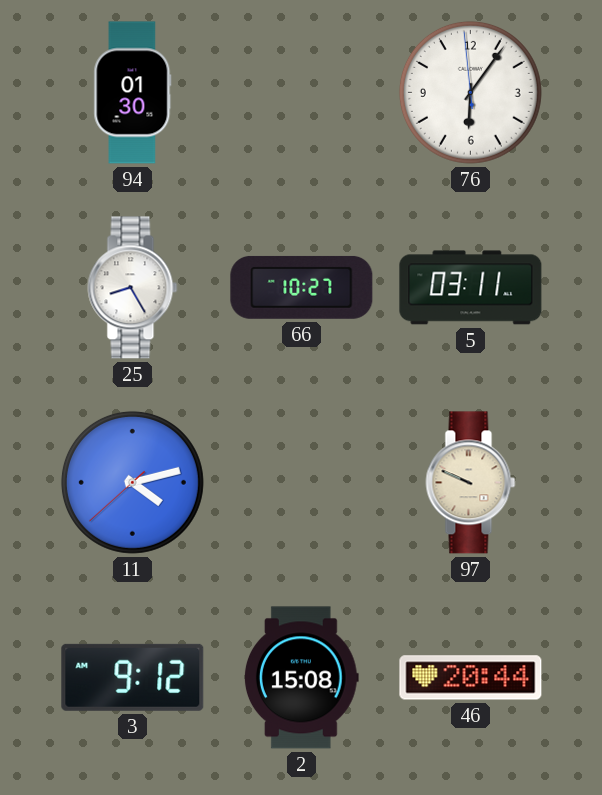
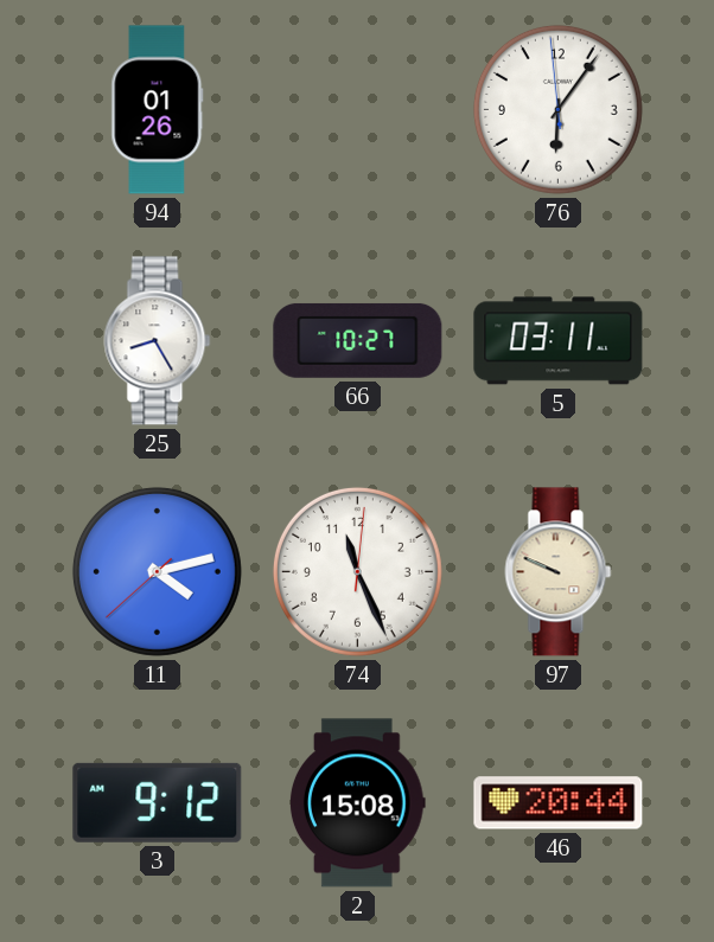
94: 01:30 -> 01:26
74: none -> 11:26
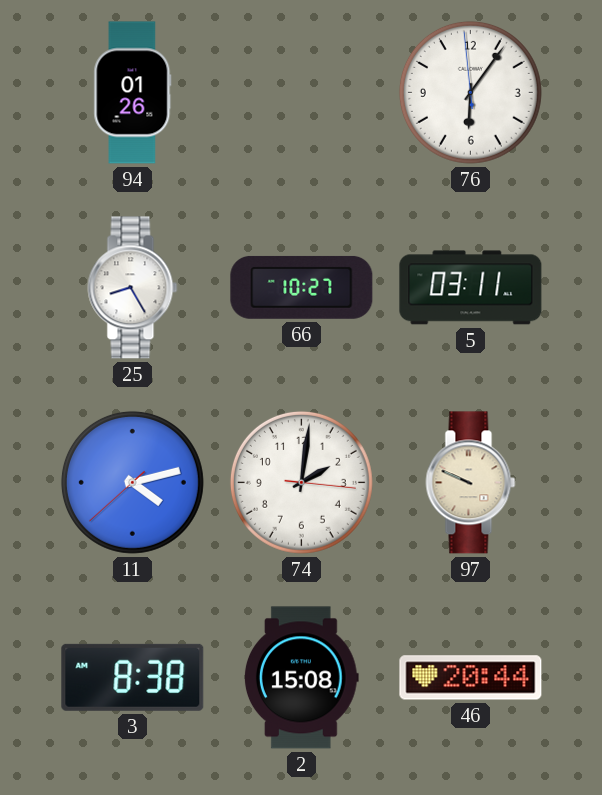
74: 11:26 -> 2:01
3: 9:12 -> 8:38
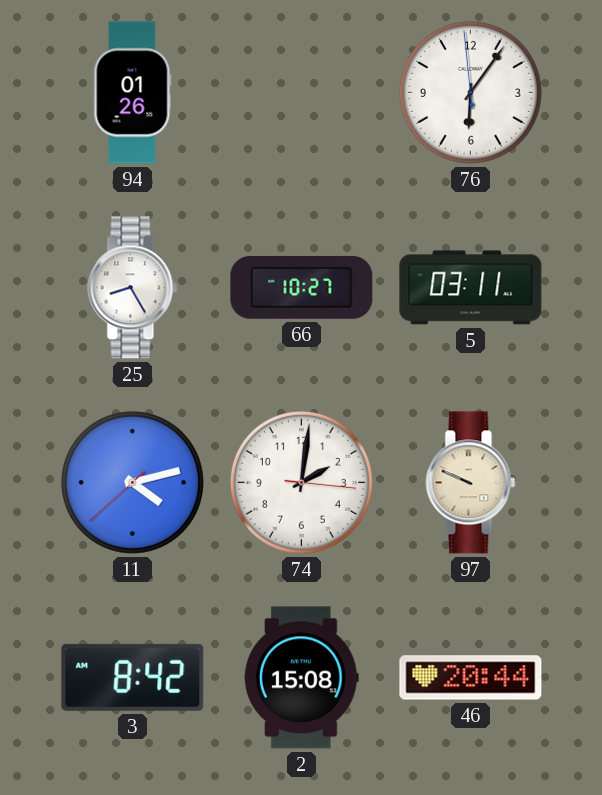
3: 8:38 -> 8:42
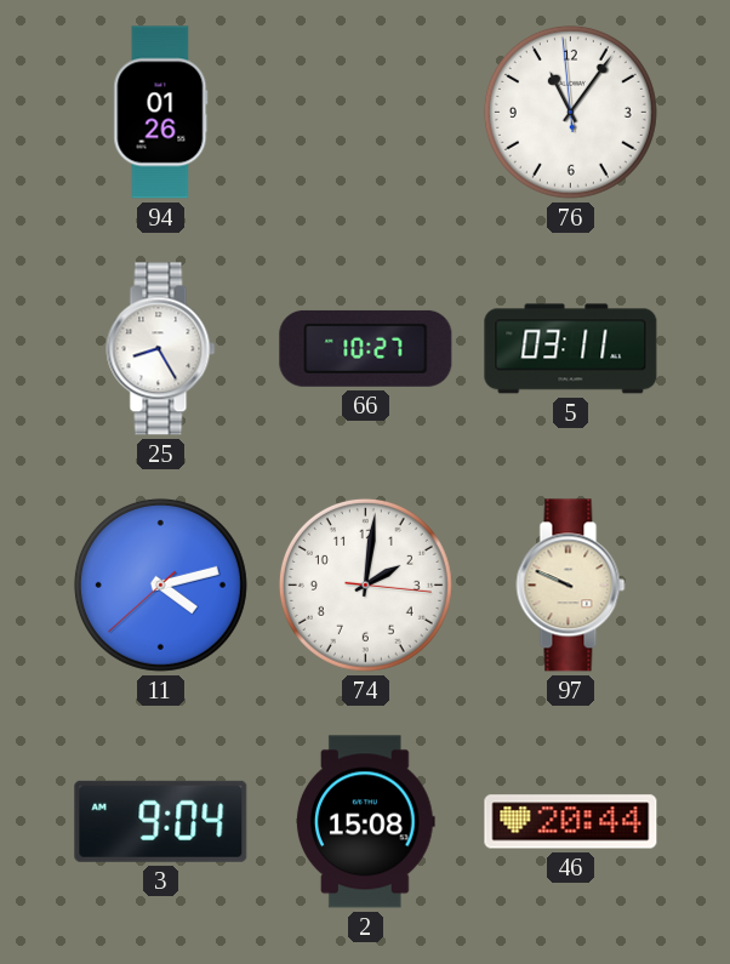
76: 6:05 -> 11:05
3: 8:42 -> 9:04
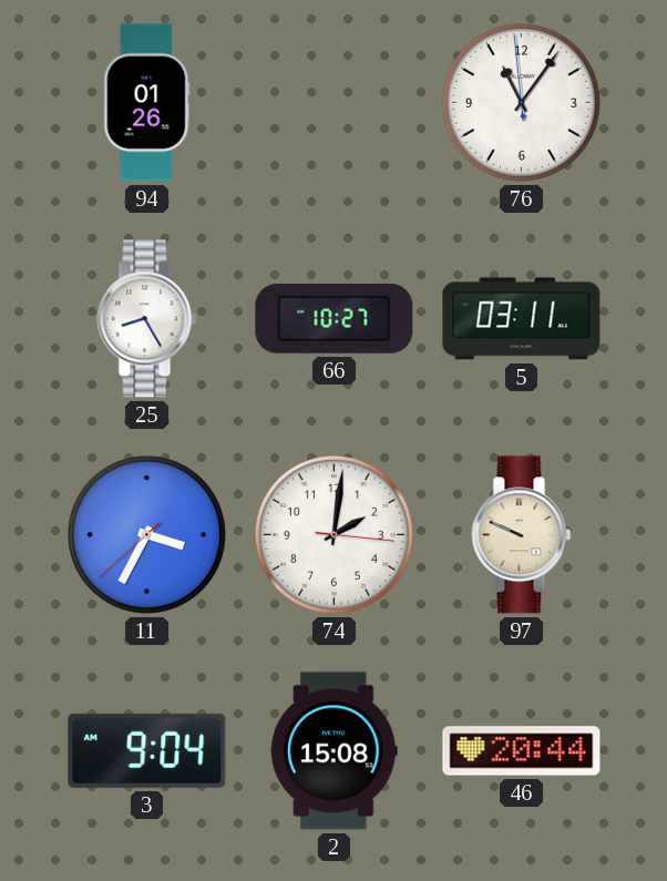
11: 4:12 -> 3:34
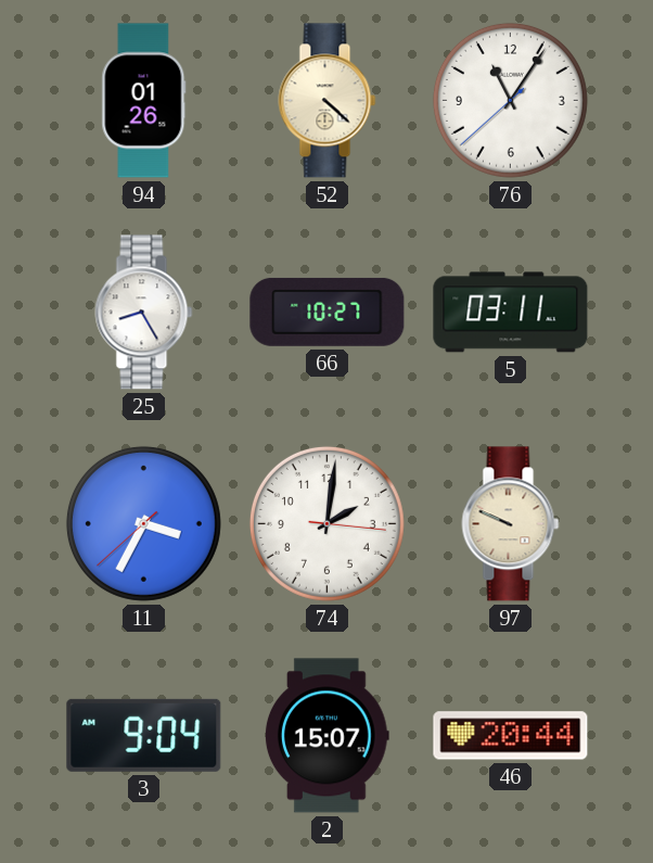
52: none -> 4:22
76: 11:05:59 -> 11:05:38
2: 15:08 -> 15:07
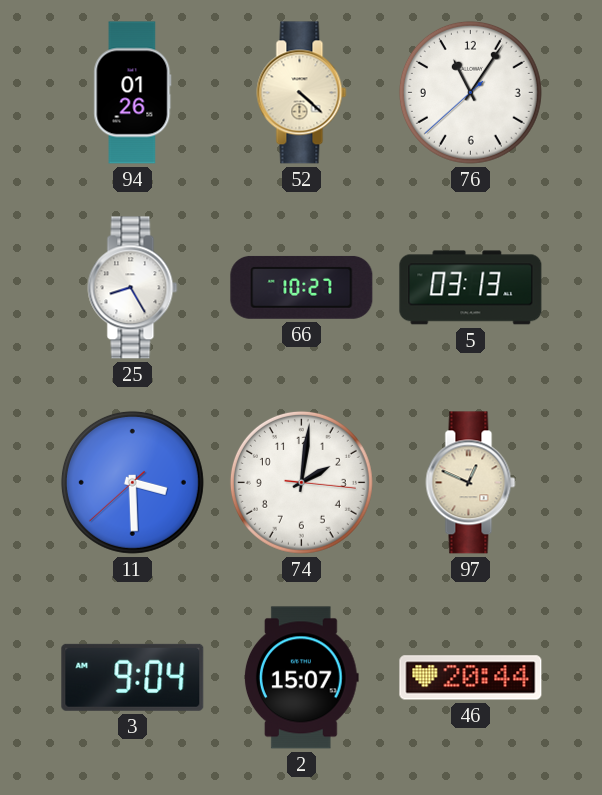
5: 03:11 -> 03:13
11: 3:34 -> 3:29
97: 9:49 -> 12:49
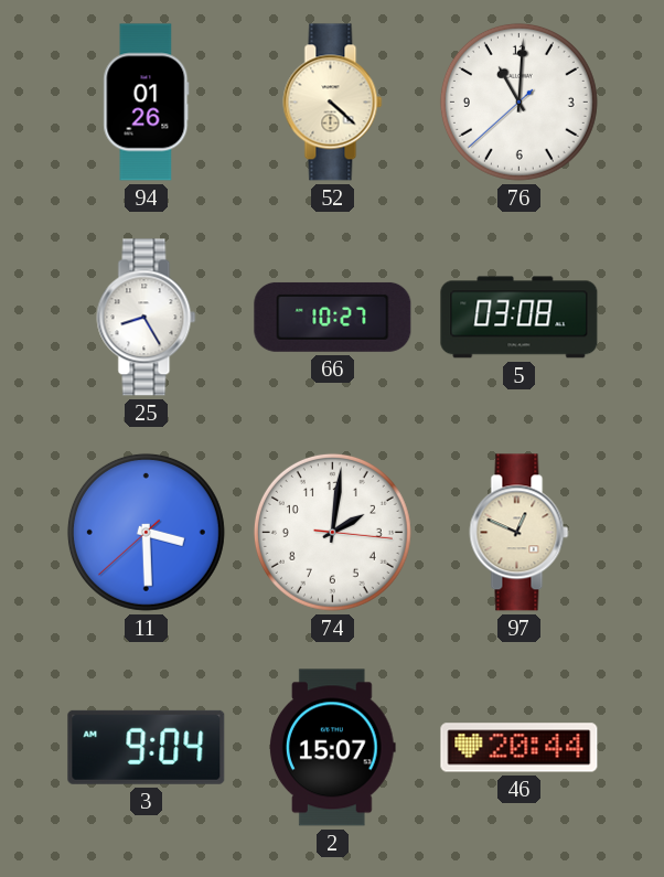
76: 11:05 -> 11:00
5: 03:13 -> 03:08
